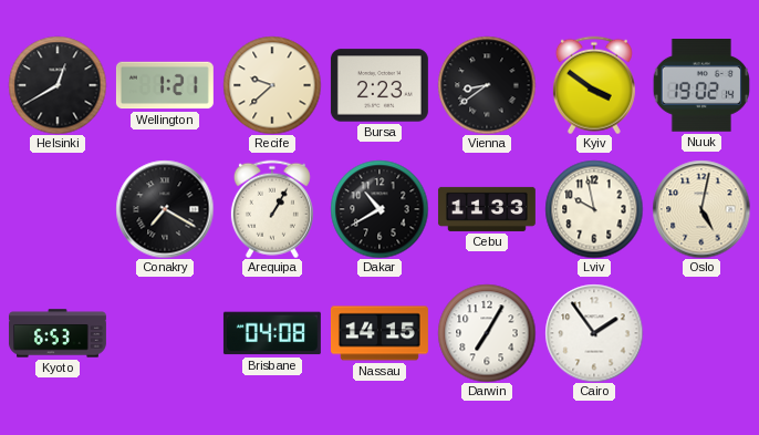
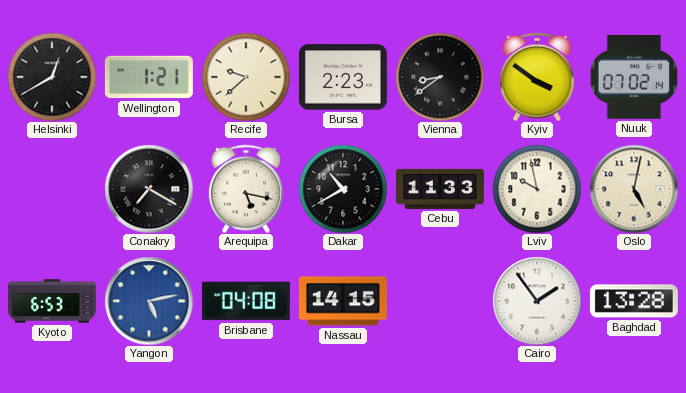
Nuuk: 19:02 -> 07:02
Arequipa: 1:05 -> 5:17
Yangon: none -> 5:13
Darwin: 7:05 -> none
Baghdad: none -> 13:28
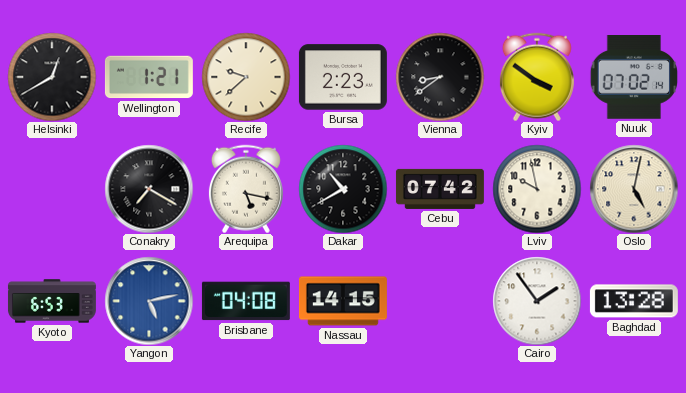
Cebu: 11:33 -> 07:42
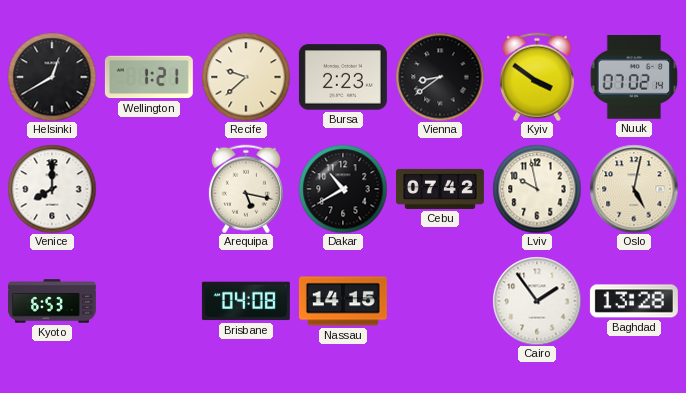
Venice: none -> 8:00
Conakry: 7:20 -> none
Yangon: 5:13 -> none
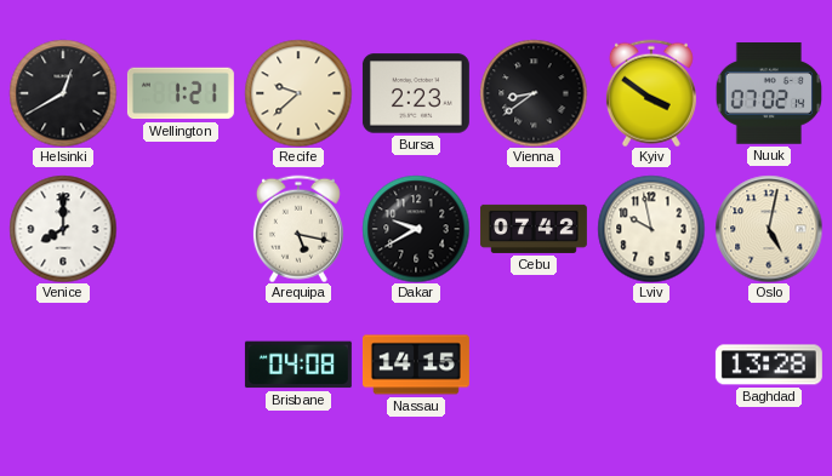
Dakar: 10:40 -> 9:40
Kyoto: 6:53 -> none
Cairo: 1:54 -> none
